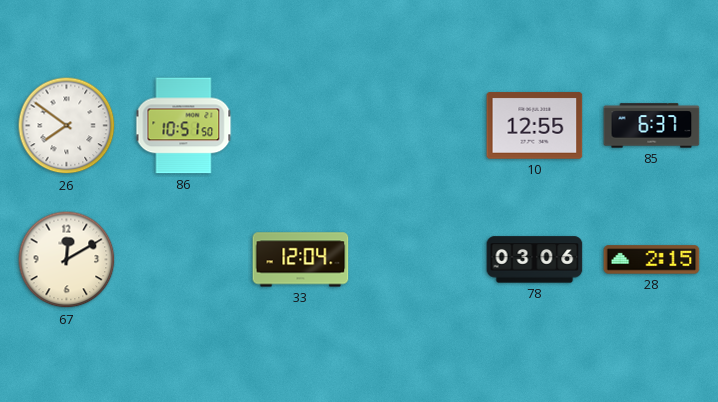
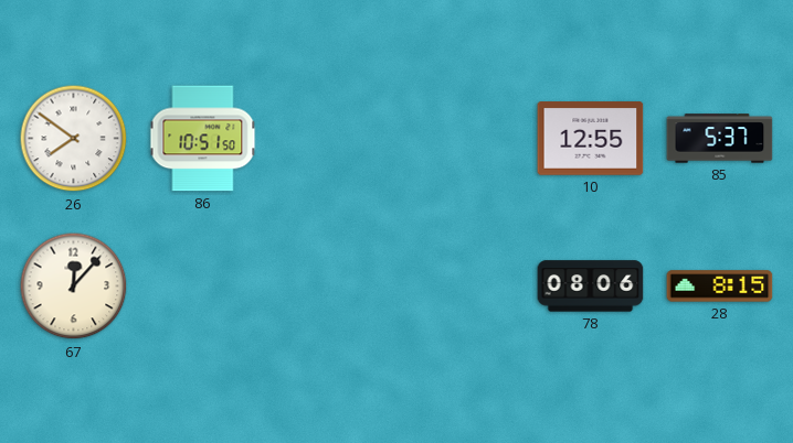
85: 6:37 -> 5:37
67: 12:10 -> 12:07
33: 12:04 -> none
78: 03:06 -> 08:06
28: 2:15 -> 8:15
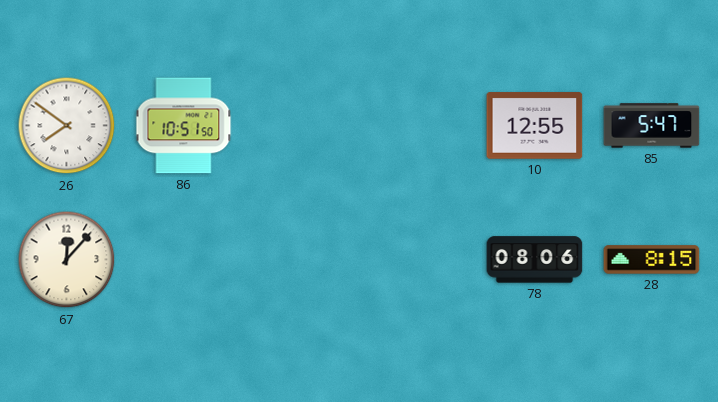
85: 5:37 -> 5:47
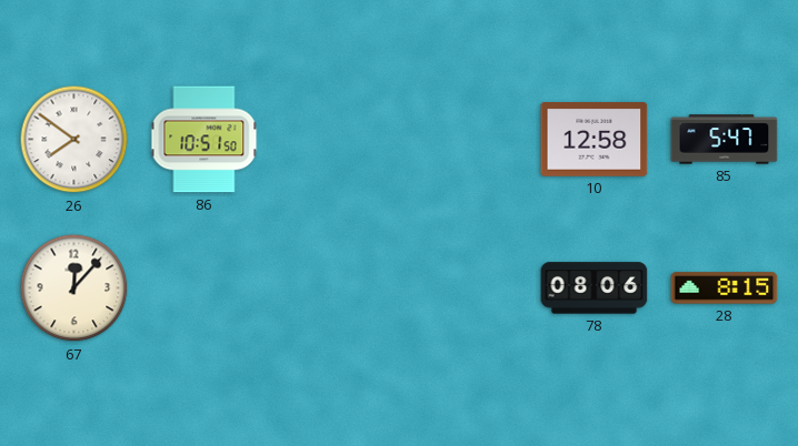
10: 12:55 -> 12:58
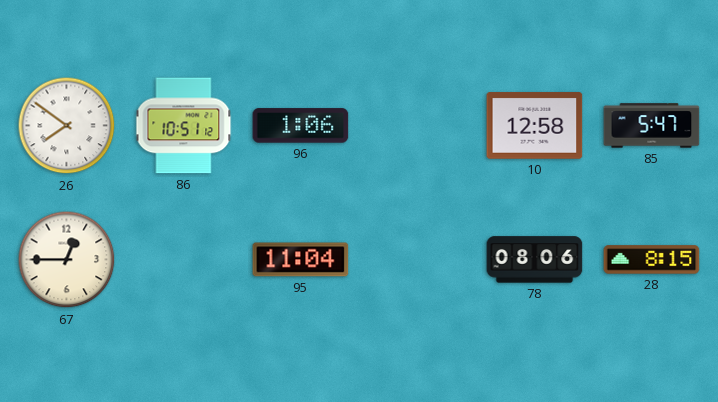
86: 10:51:50 -> 10:51:12
96: none -> 1:06
67: 12:07 -> 12:45
95: none -> 11:04
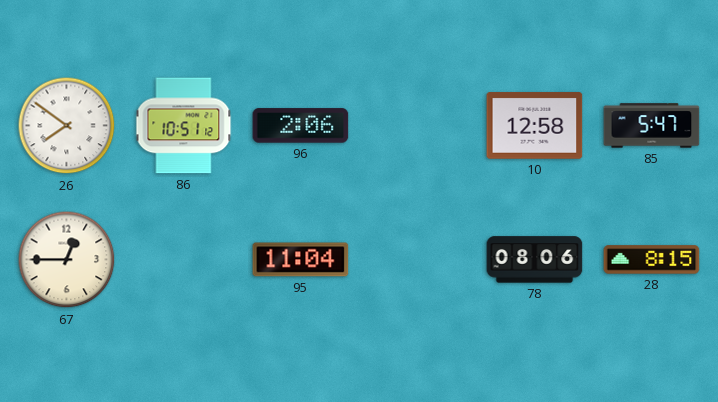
96: 1:06 -> 2:06
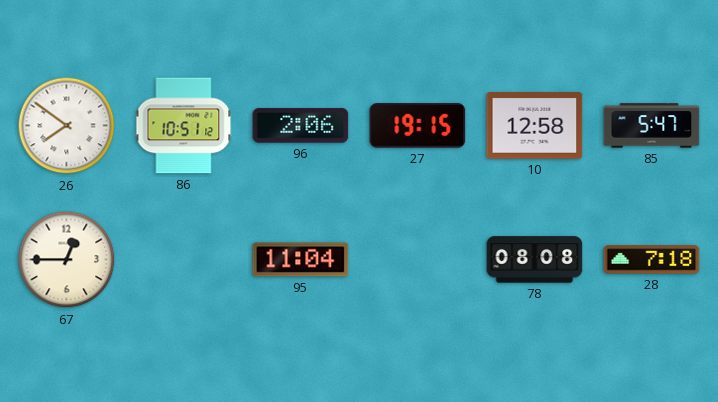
27: none -> 19:15
78: 08:06 -> 08:08
28: 8:15 -> 7:18
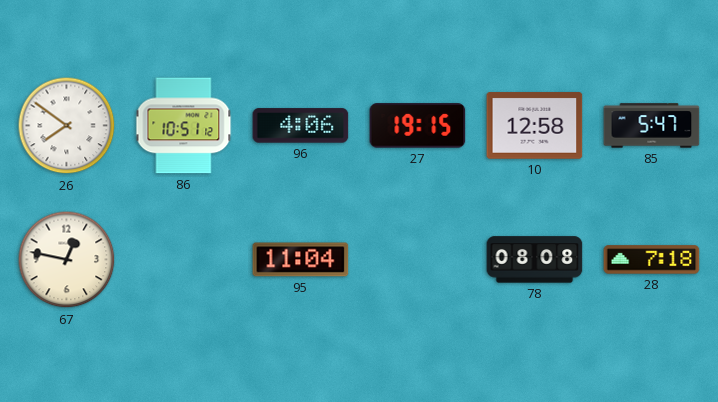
96: 2:06 -> 4:06
67: 12:45 -> 12:47
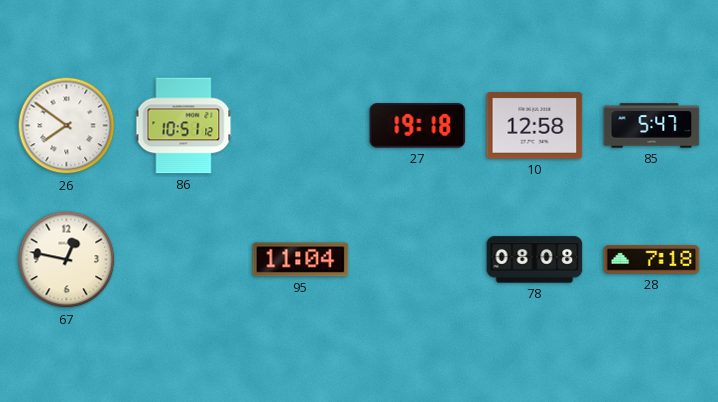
96: 4:06 -> none
27: 19:15 -> 19:18
